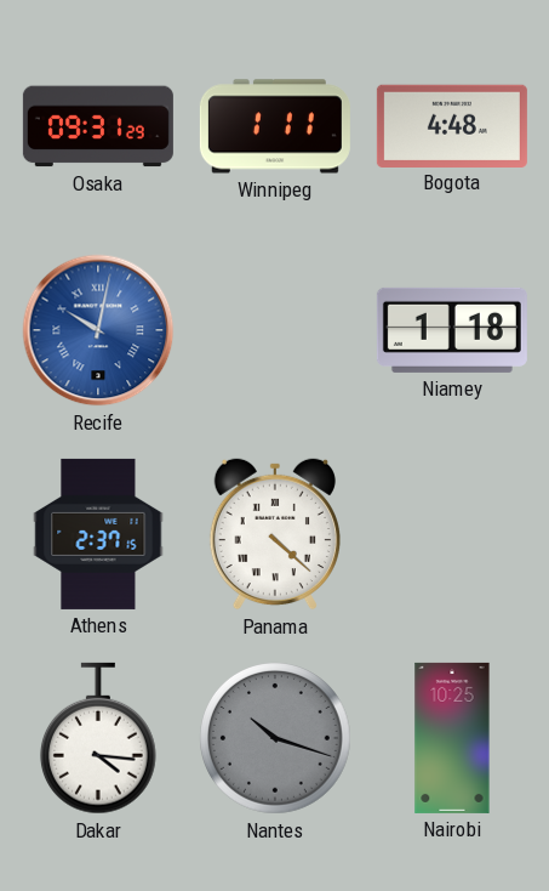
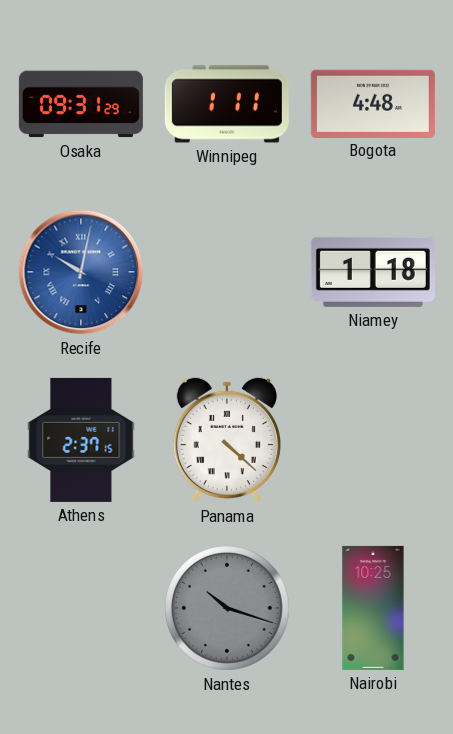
Dakar: 4:16 -> none
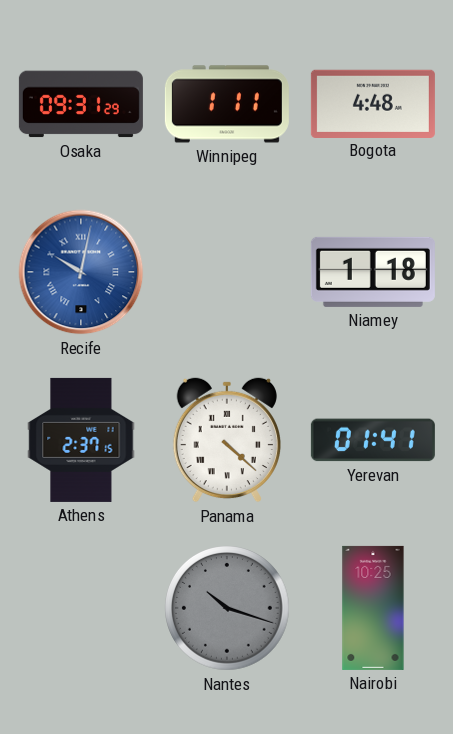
Yerevan: none -> 01:41
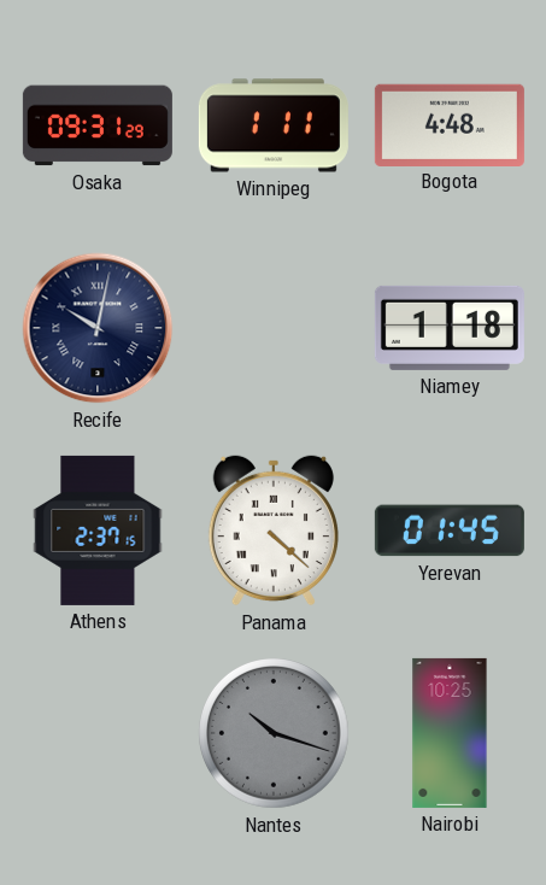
Recife dial: blue -> navy
Yerevan: 01:41 -> 01:45
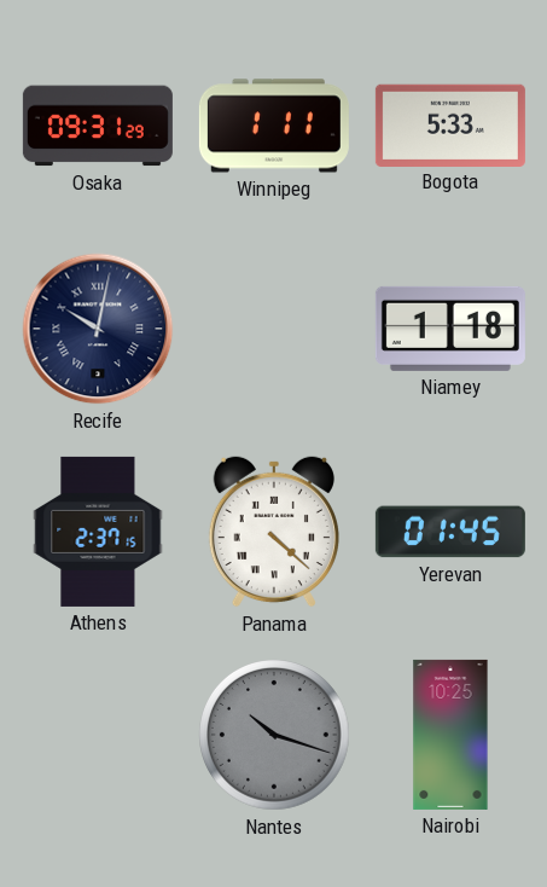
Bogota: 4:48 -> 5:33
